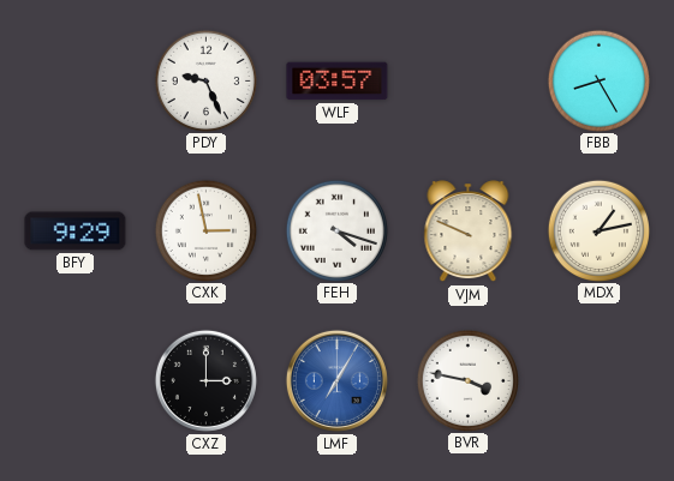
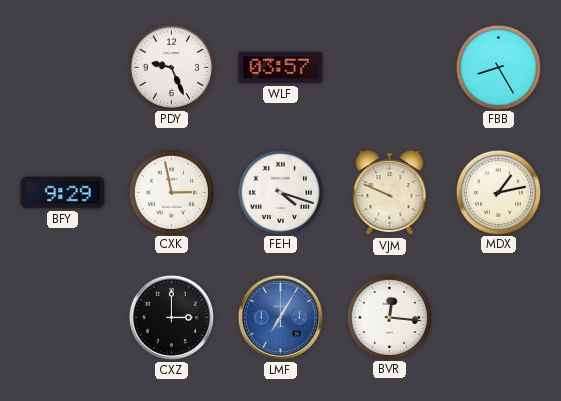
BVR: 3:47 -> 12:16
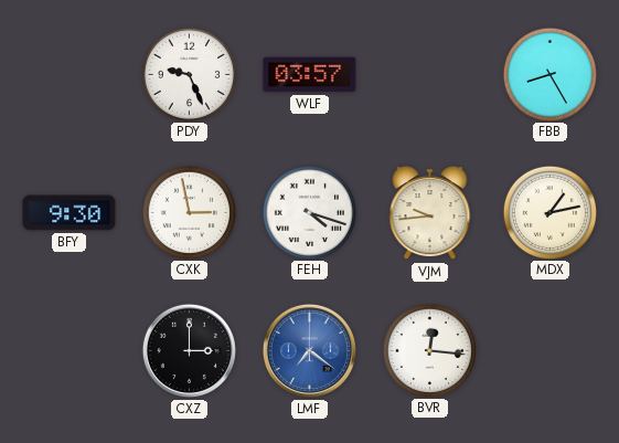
BFY: 9:29 -> 9:30
VJM: 9:49 -> 9:44
LMF: 7:05 -> 7:21
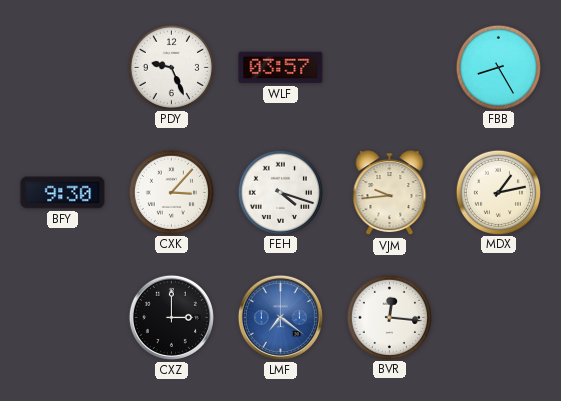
CXK: 2:58 -> 3:07
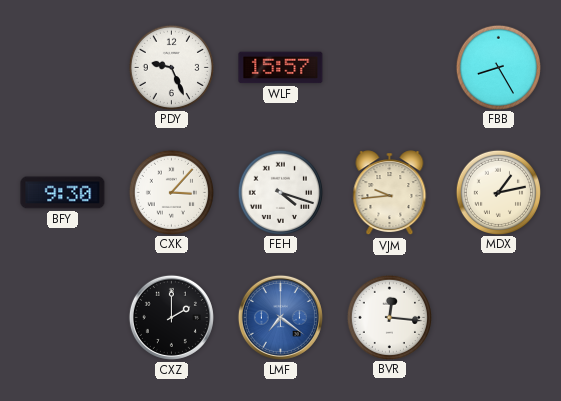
WLF: 03:57 -> 15:57
CXZ: 3:00 -> 2:00
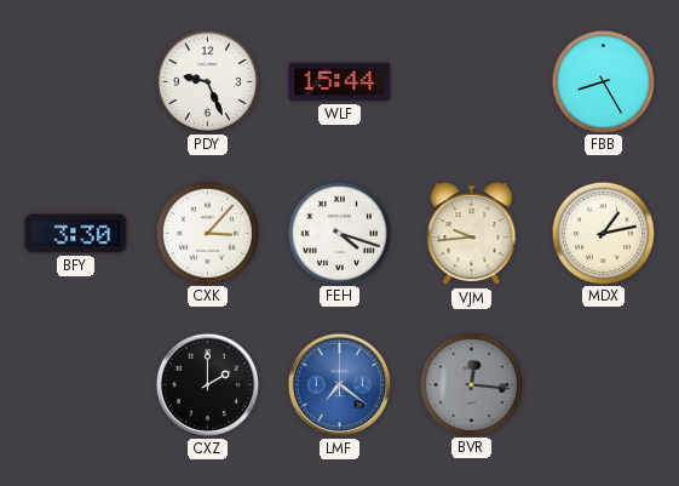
WLF: 15:57 -> 15:44
BFY: 9:30 -> 3:30
BVR dial: white -> grey
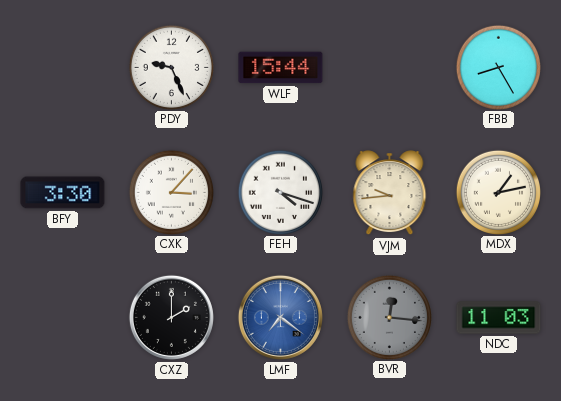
NDC: none -> 11:03
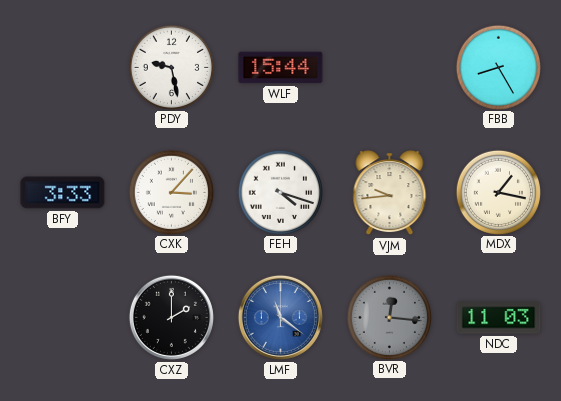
PDY: 9:26 -> 9:28
BFY: 3:30 -> 3:33
MDX: 1:13 -> 1:17
LMF: 7:21 -> 11:21
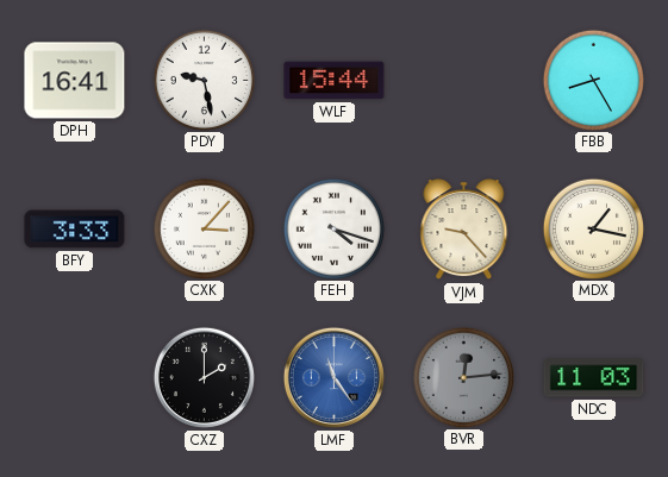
DPH: none -> 16:41
VJM: 9:44 -> 9:23
LMF: 11:21 -> 11:24
BVR: 12:16 -> 12:14
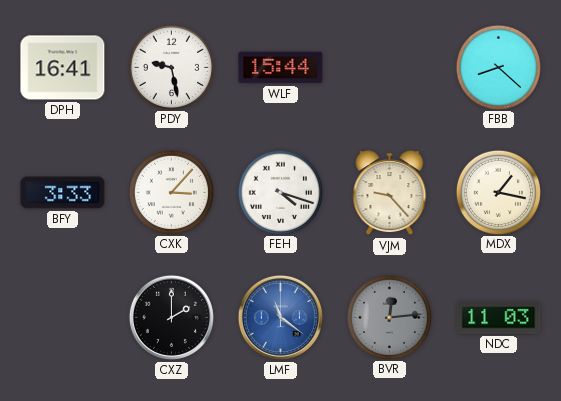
FBB: 8:25 -> 8:22
LMF: 11:24 -> 11:21
